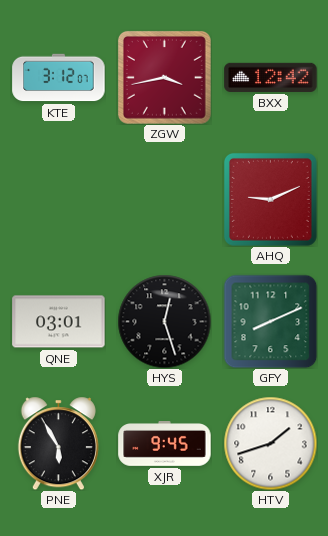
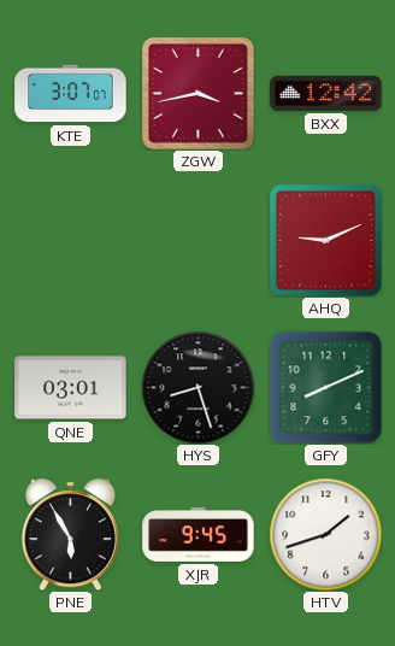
KTE: 3:12 -> 3:07
HYS: 12:27 -> 8:27
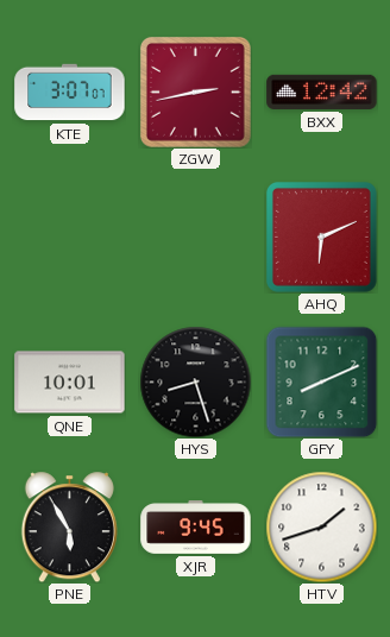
ZGW: 3:43 -> 2:43
AHQ: 9:11 -> 6:11
QNE: 03:01 -> 10:01
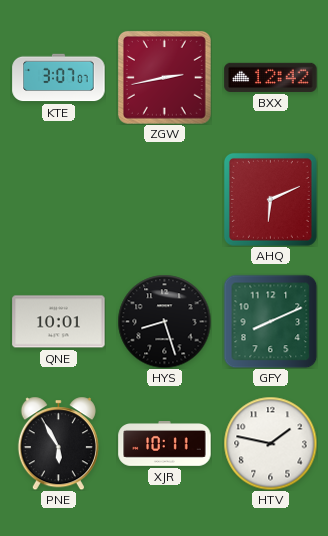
XJR: 9:45 -> 10:11
HTV: 1:42 -> 1:47
